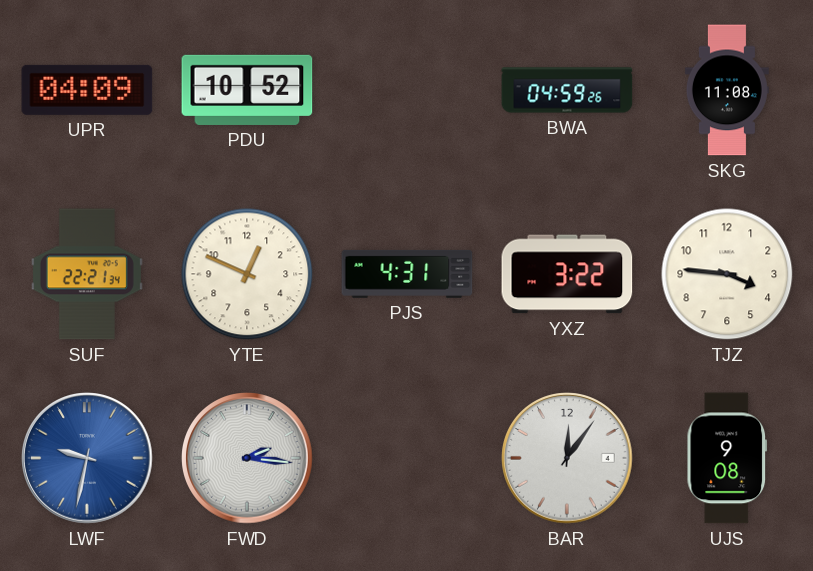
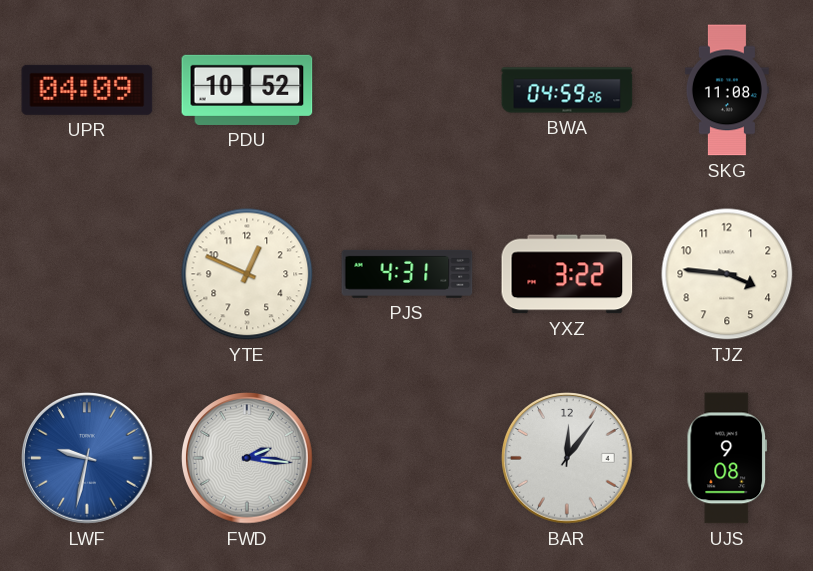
SUF: 22:21 -> none
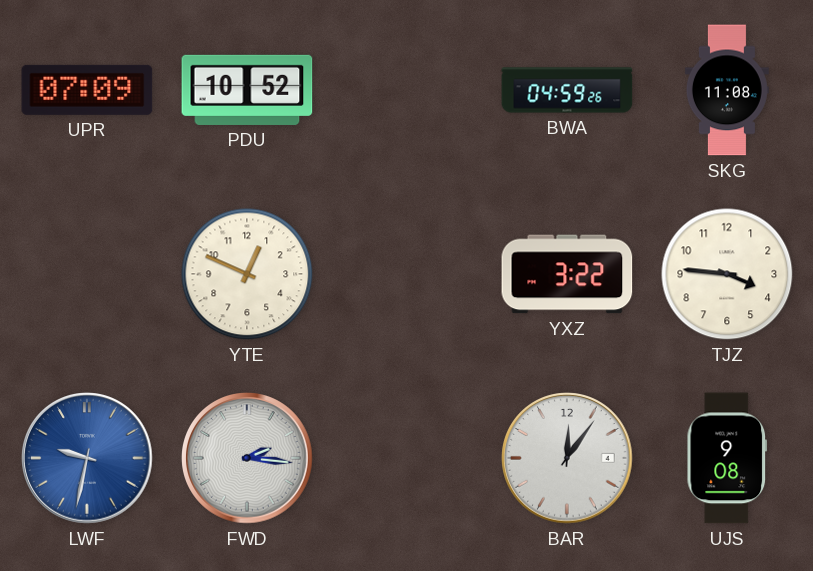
UPR: 04:09 -> 07:09
PJS: 4:31 -> none
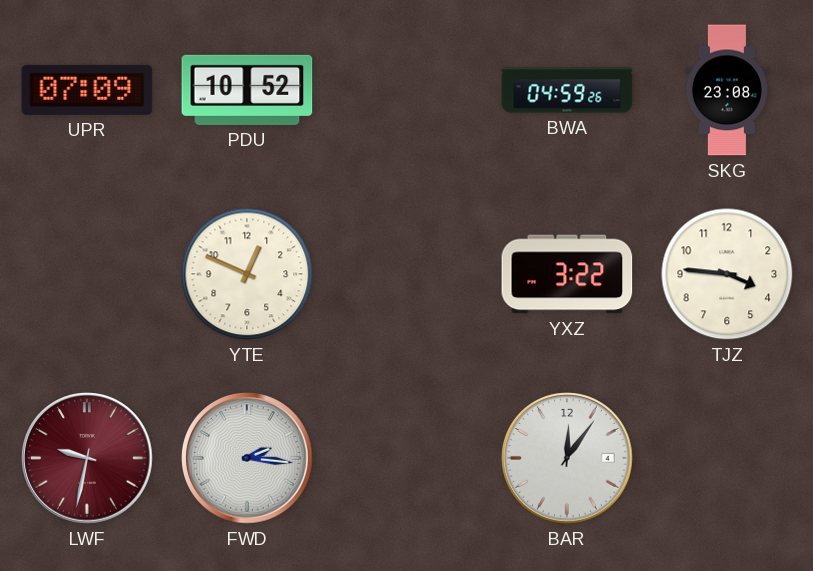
SKG: 11:08 -> 23:08
LWF dial: blue -> burgundy
UJS: 9:08 -> none
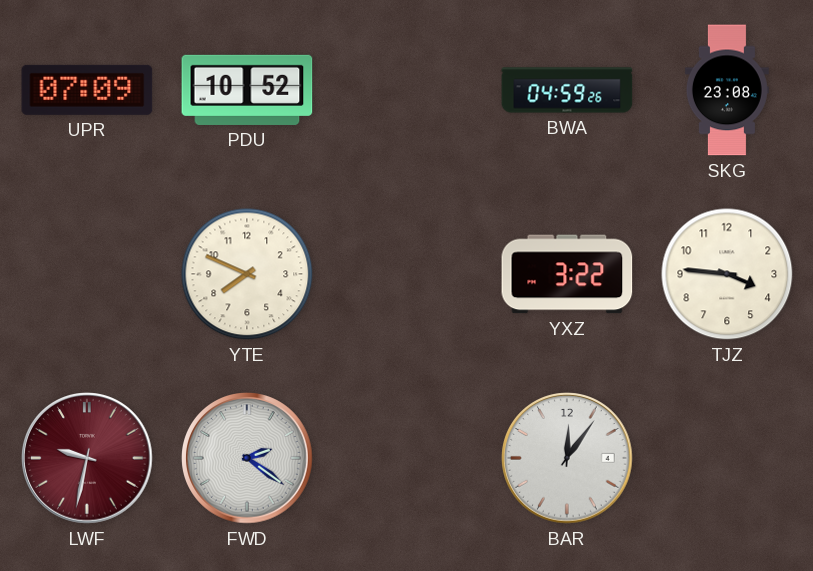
YTE: 12:49 -> 7:49
FWD: 2:16 -> 2:21
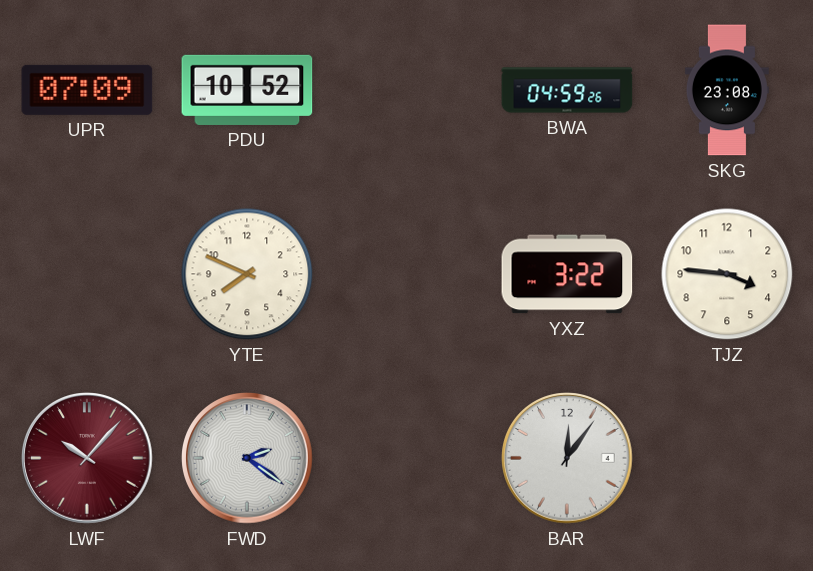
LWF: 9:32 -> 10:07
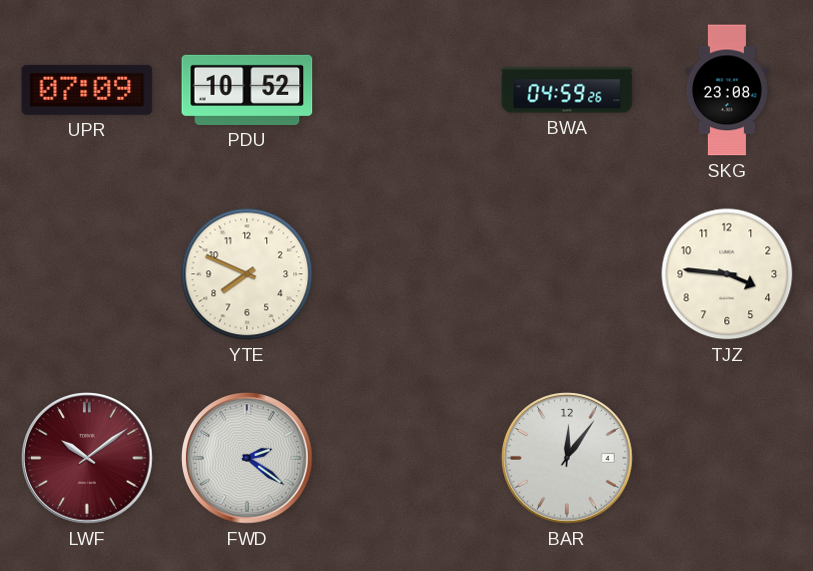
YXZ: 3:22 -> none
LWF: 10:07 -> 10:09
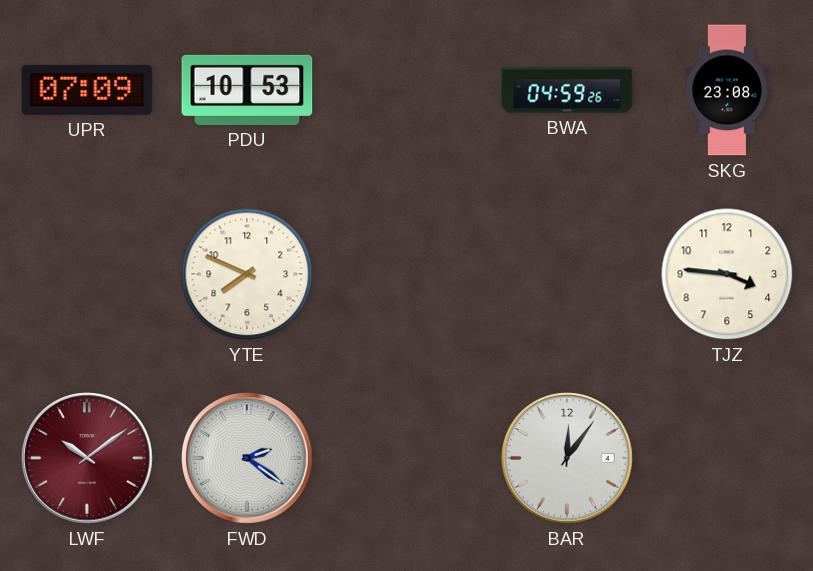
PDU: 10:52 -> 10:53
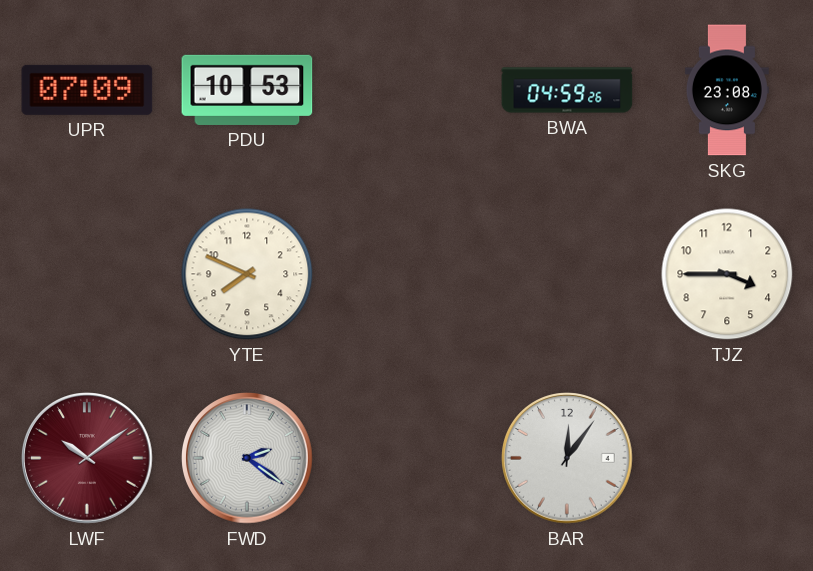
TJZ: 3:46 -> 3:45
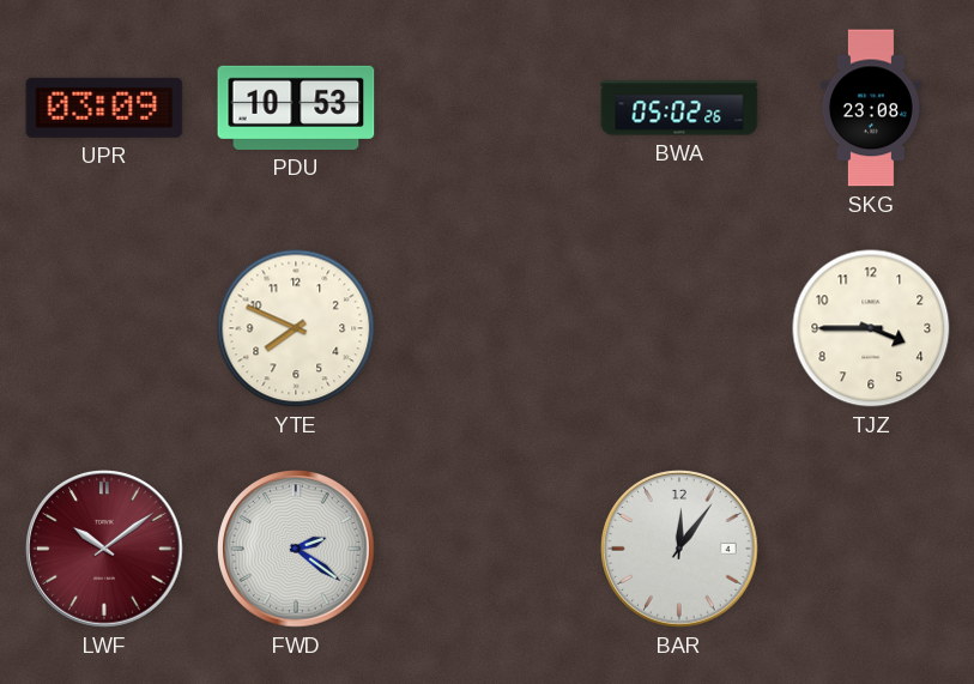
UPR: 07:09 -> 03:09
BWA: 04:59 -> 05:02
